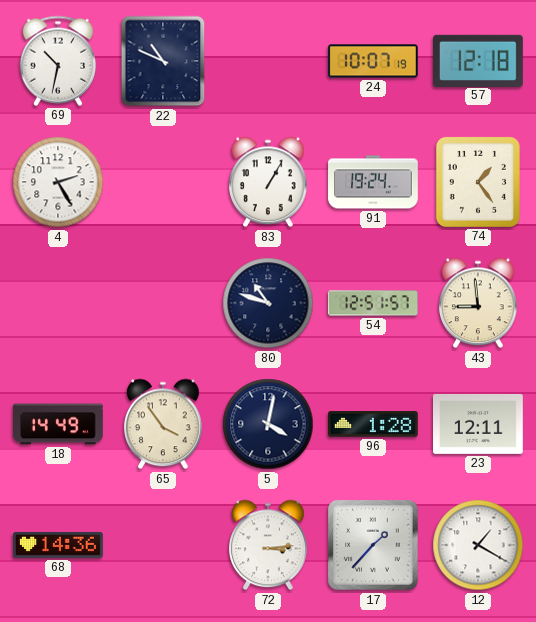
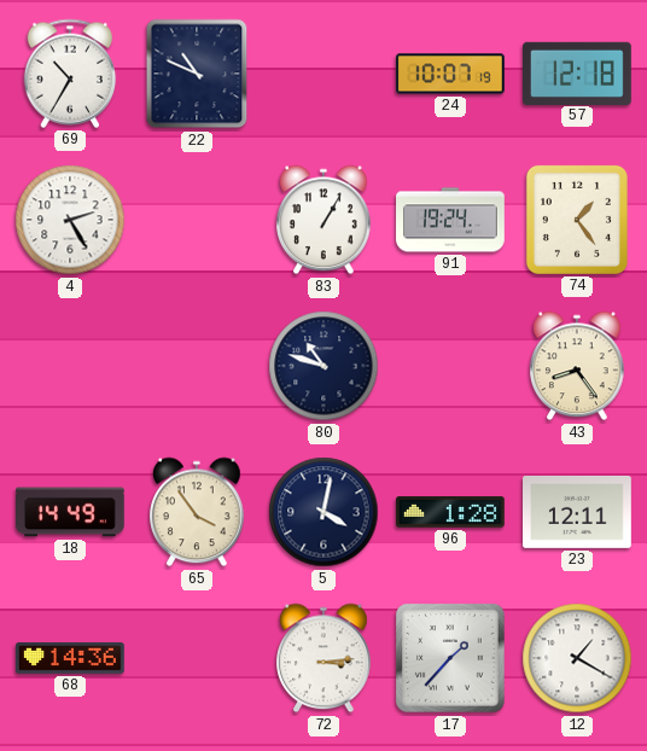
69: 10:32 -> 10:35
54: 12:51 -> none
43: 8:59 -> 8:24
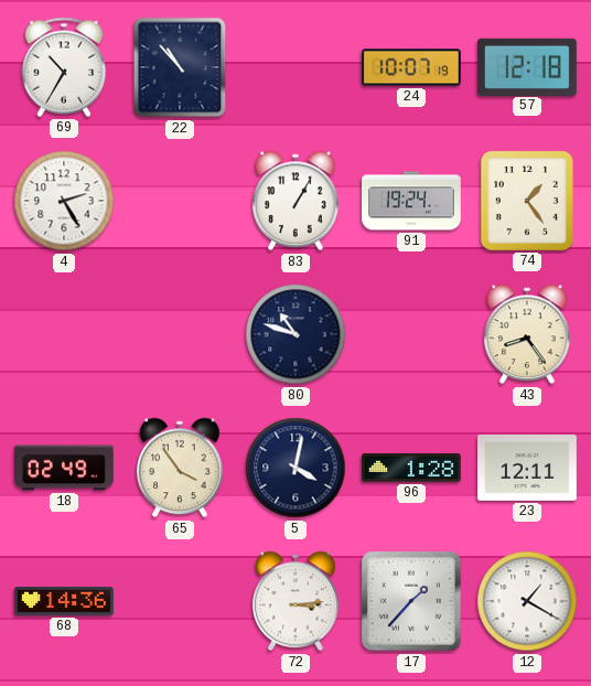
22: 10:49 -> 10:53
18: 14:49 -> 02:49
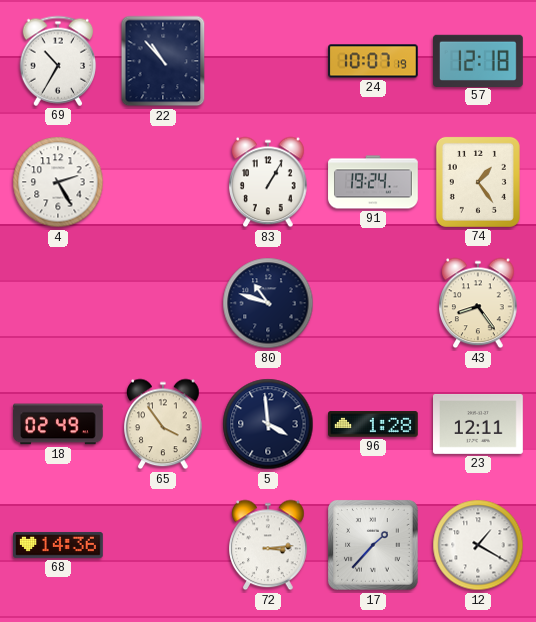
5: 4:02 -> 3:59
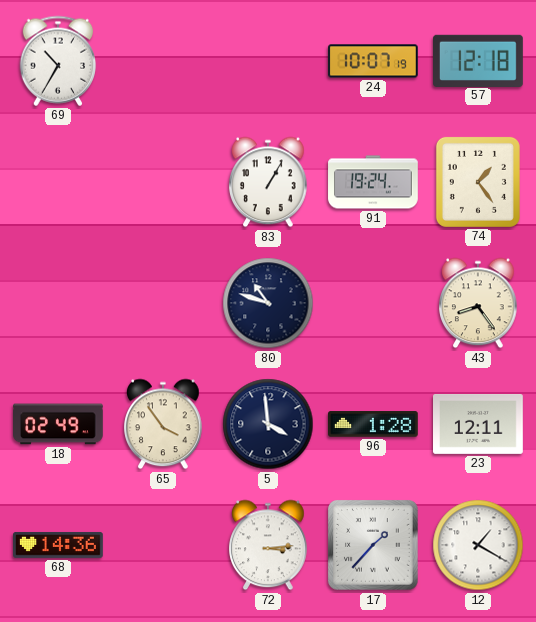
22: 10:53 -> none
4: 2:25 -> none
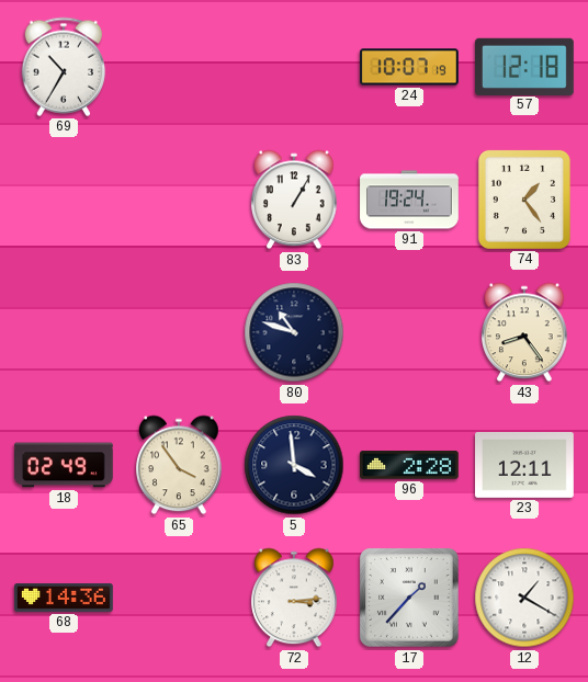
96: 1:28 -> 2:28
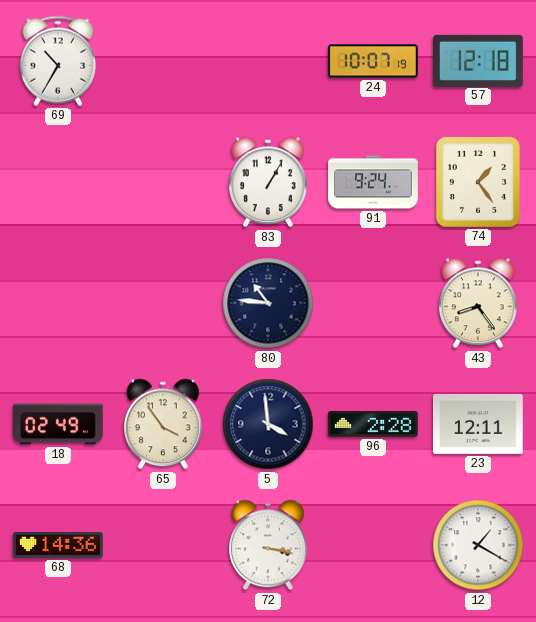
91: 19:24 -> 9:24
80: 10:48 -> 10:46
72: 3:14 -> 3:17
17: 1:37 -> none
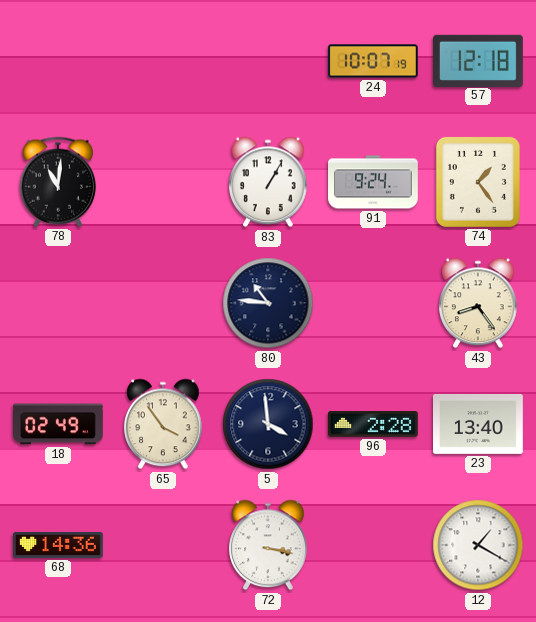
69: 10:35 -> none
78: none -> 11:01
23: 12:11 -> 13:40
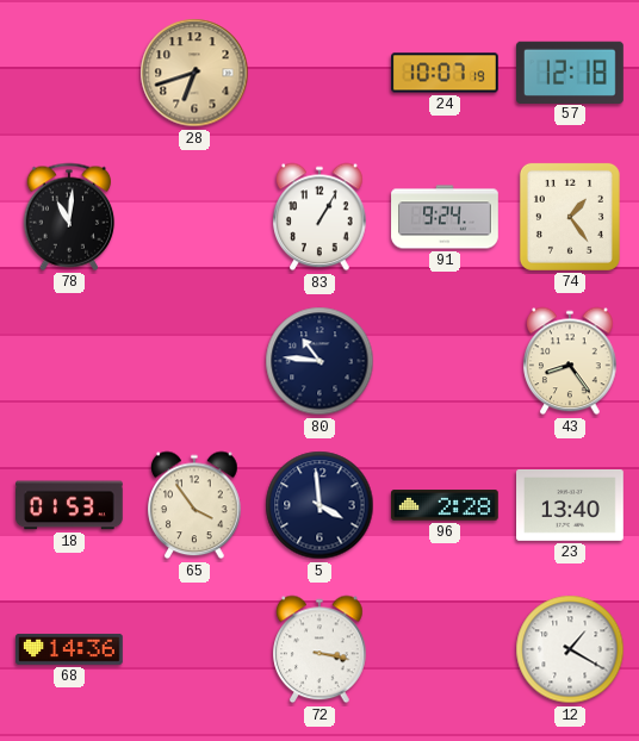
28: none -> 6:42
18: 02:49 -> 01:53
